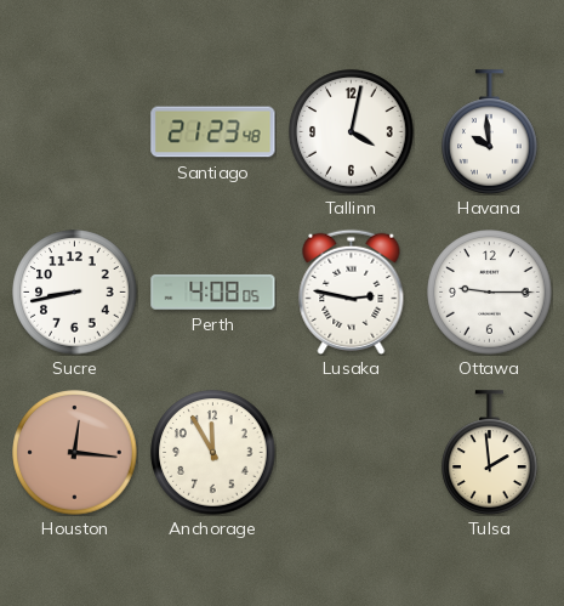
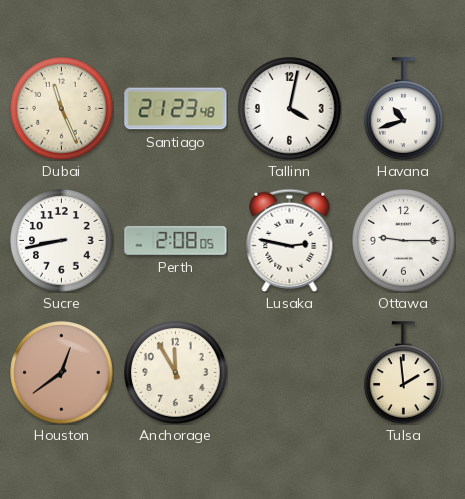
Dubai: none -> 11:26
Havana: 9:59 -> 10:42
Perth: 4:08 -> 2:08
Houston: 12:16 -> 12:39
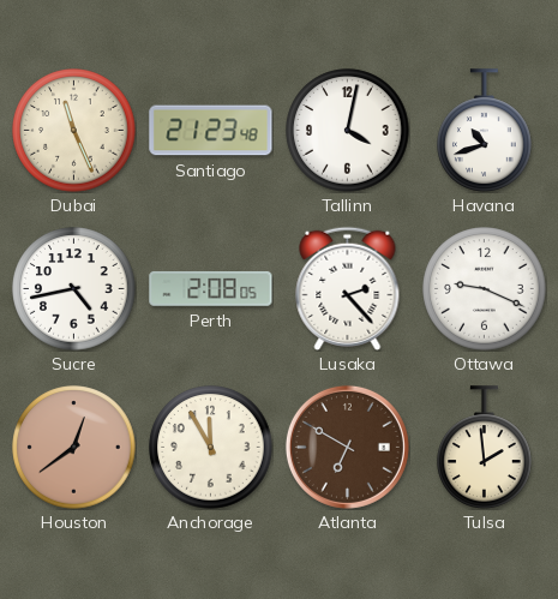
Sucre: 8:43 -> 4:43
Lusaka: 2:47 -> 2:23
Ottawa: 9:15 -> 9:19
Atlanta: none -> 6:50
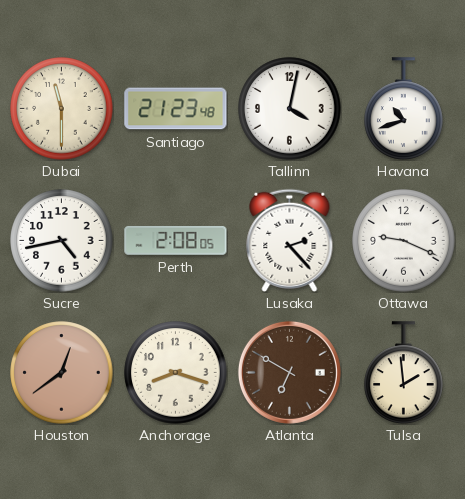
Dubai: 11:26 -> 11:30
Anchorage: 11:55 -> 8:18
